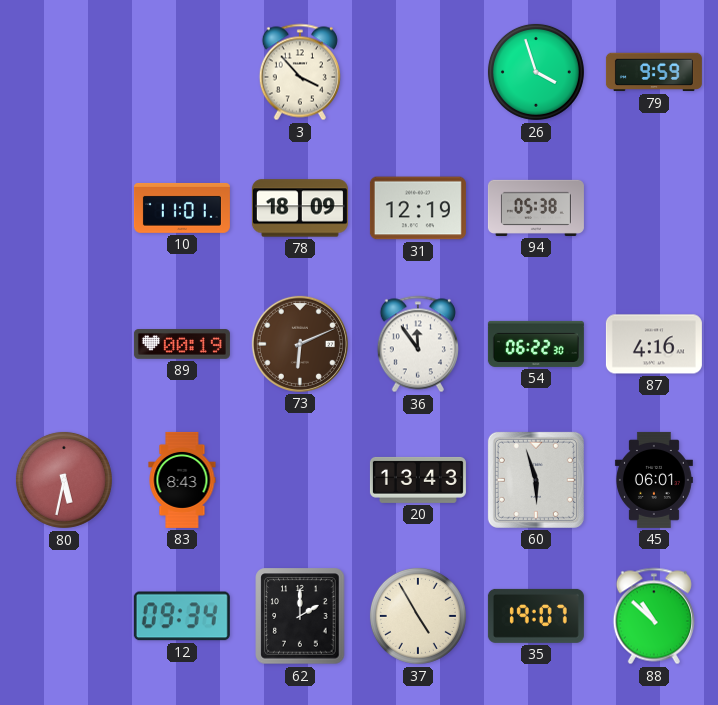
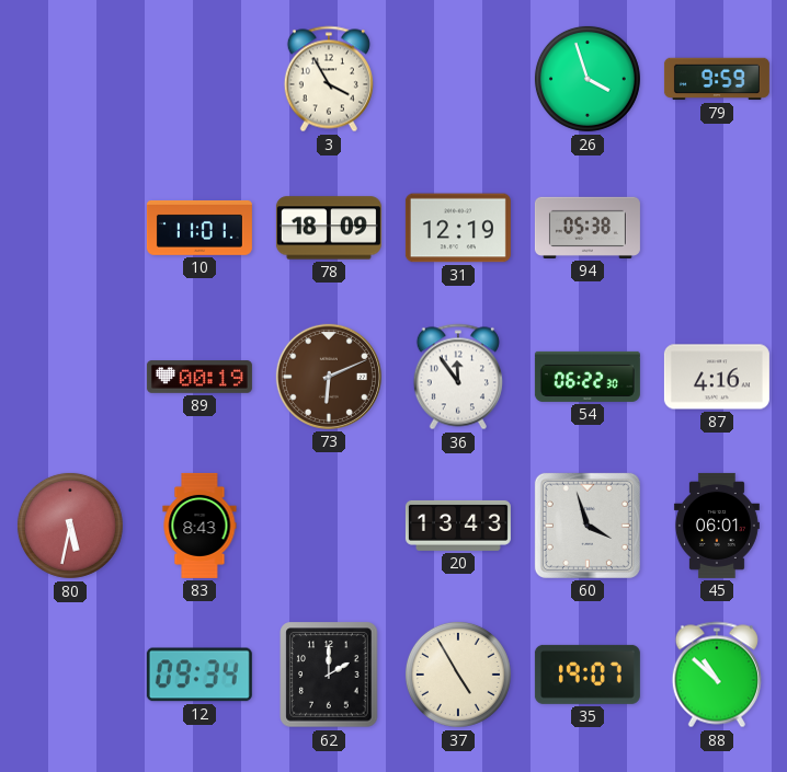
3: 3:53 -> 3:55
60: 5:57 -> 3:57
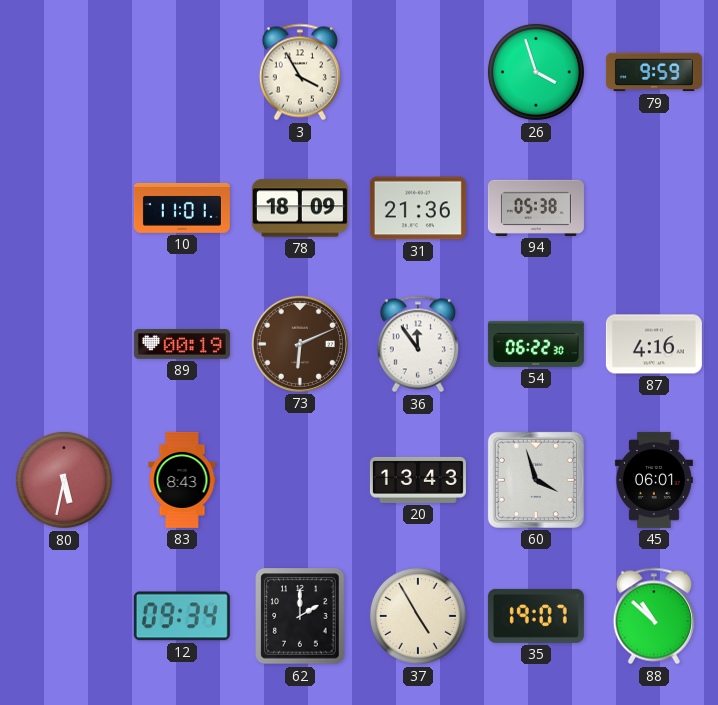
31: 12:19 -> 21:36
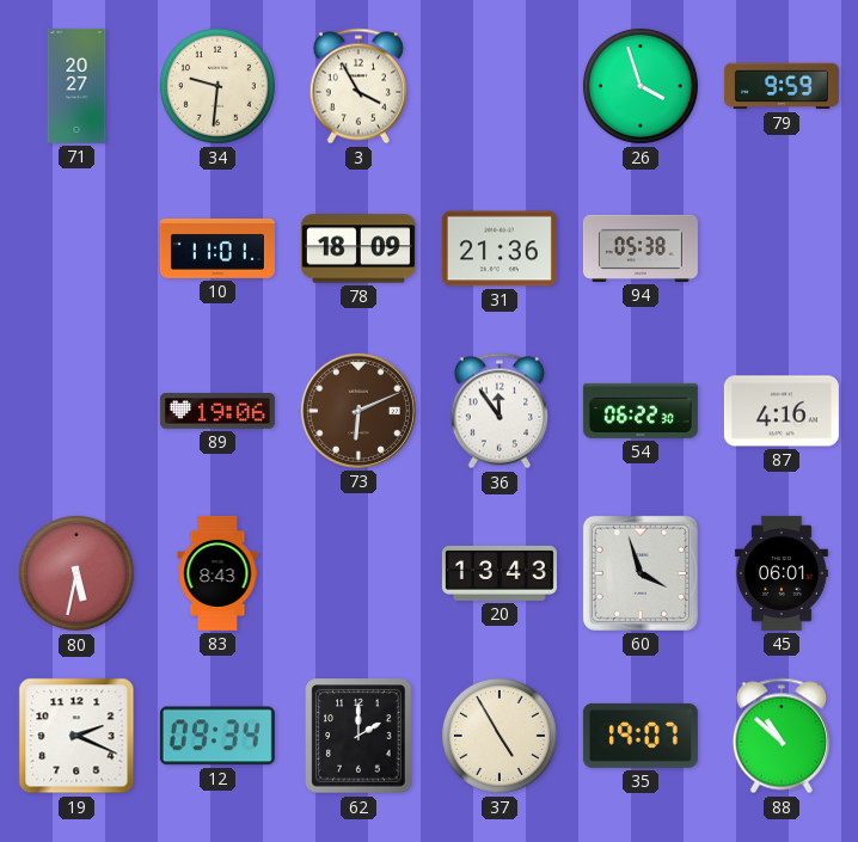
71: none -> 20:27
34: none -> 9:31
89: 00:19 -> 19:06
19: none -> 2:19
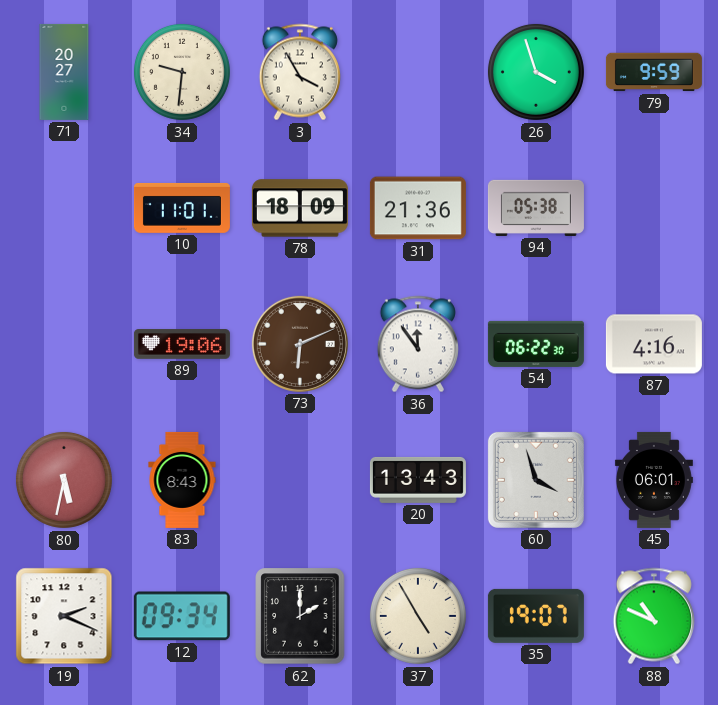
88: 10:52 -> 10:49
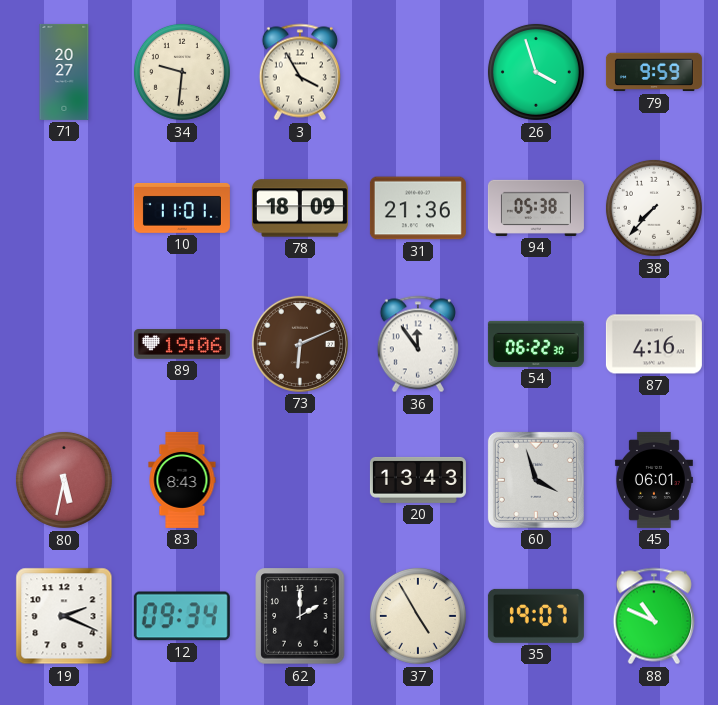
38: none -> 7:37
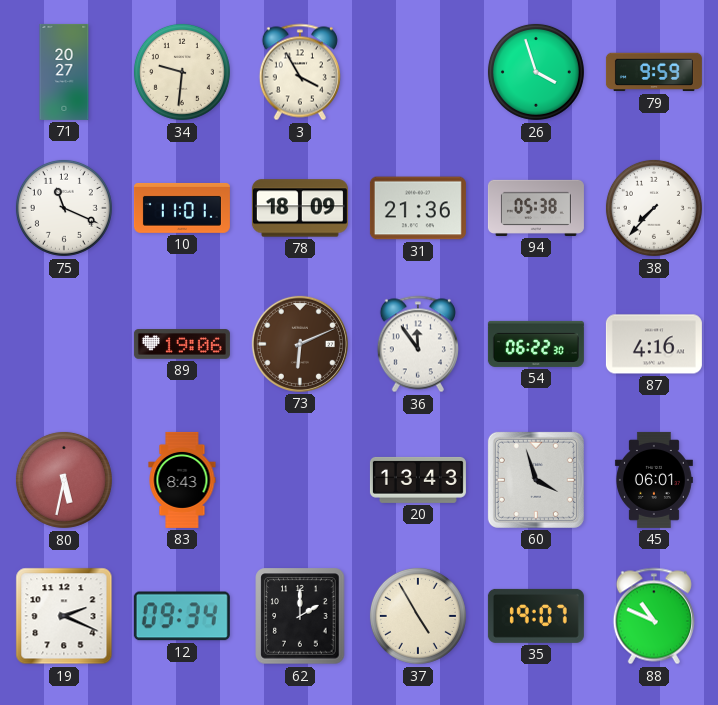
75: none -> 11:19
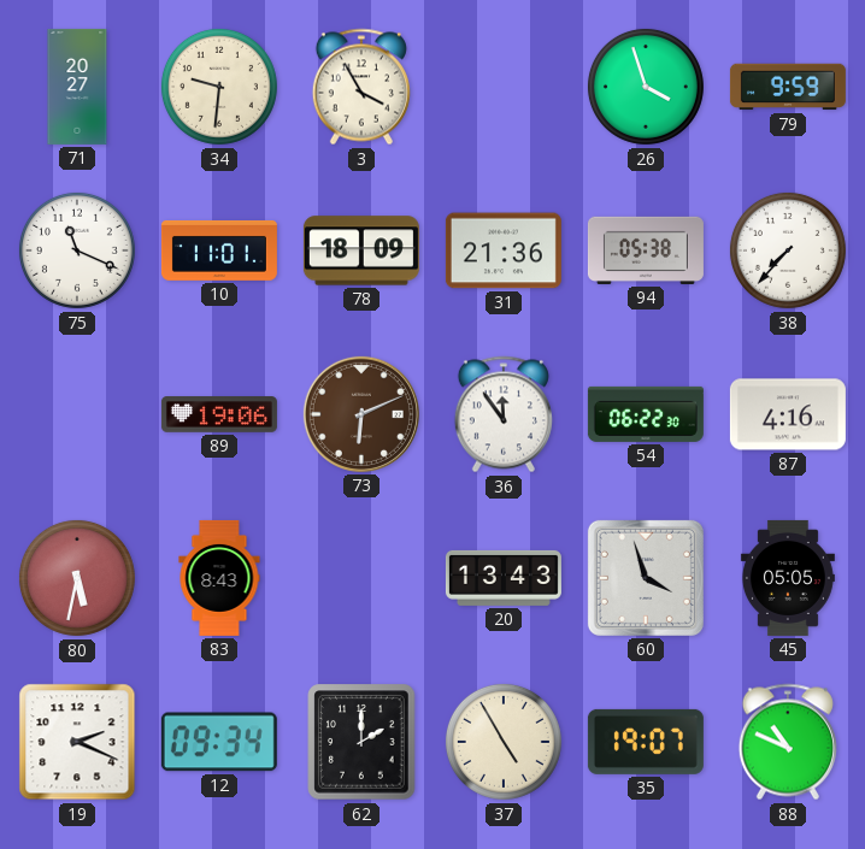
45: 06:01 -> 05:05
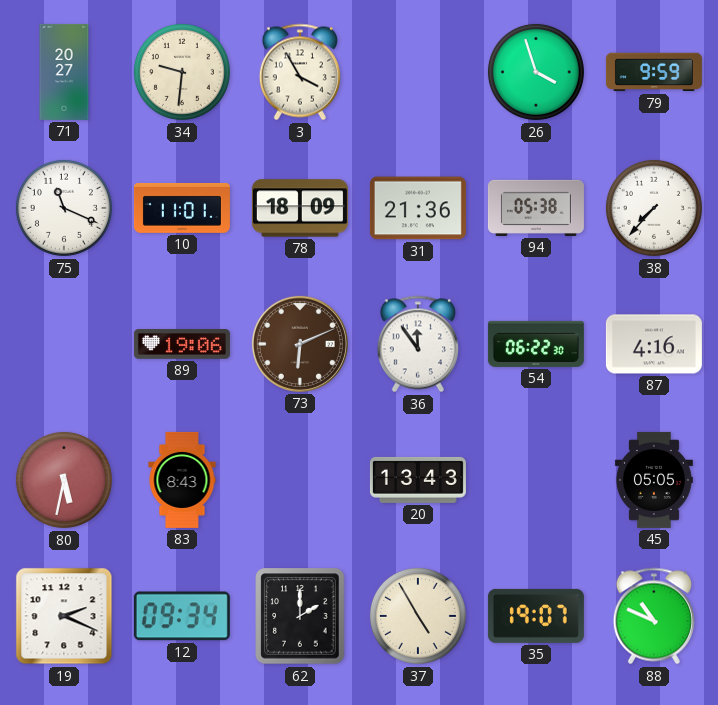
60: 3:57 -> none
